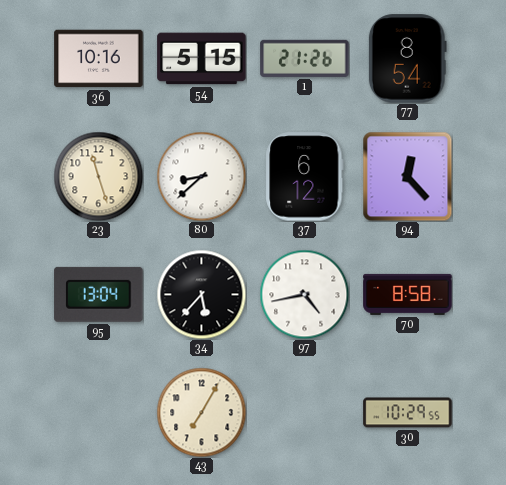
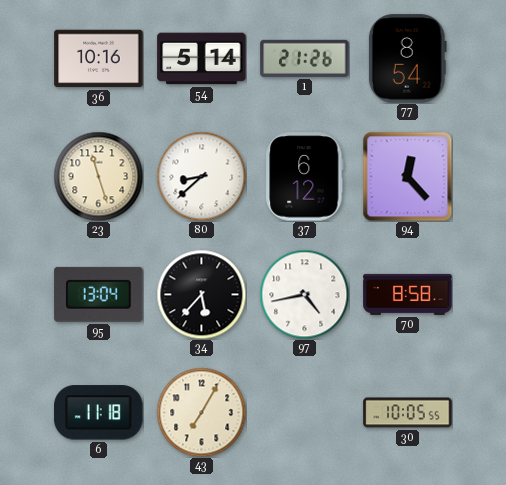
54: 5:15 -> 5:14
6: none -> 11:18
30: 10:29 -> 10:05
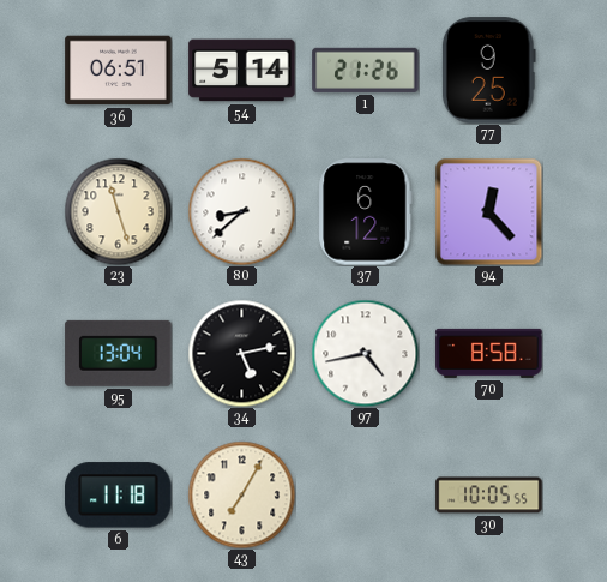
36: 10:16 -> 06:51
77: 8:54 -> 9:25
34: 5:37 -> 5:13
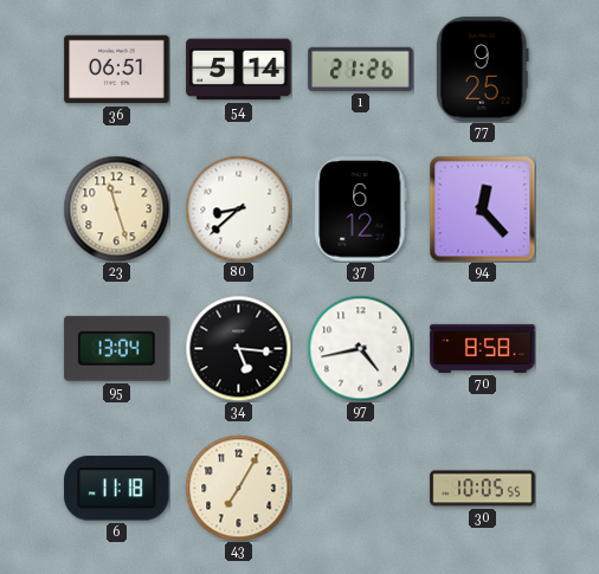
34: 5:13 -> 5:16
